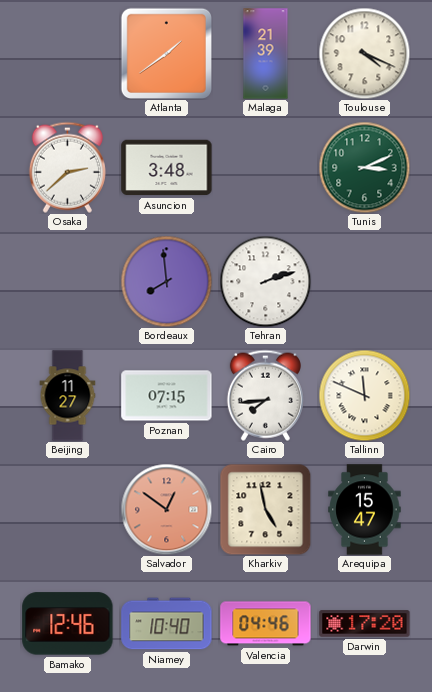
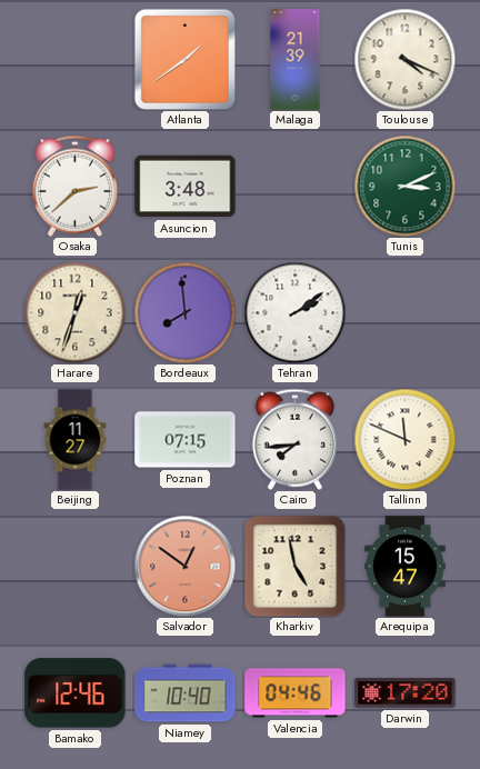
Harare: none -> 12:33
Tehran: 2:12 -> 2:09
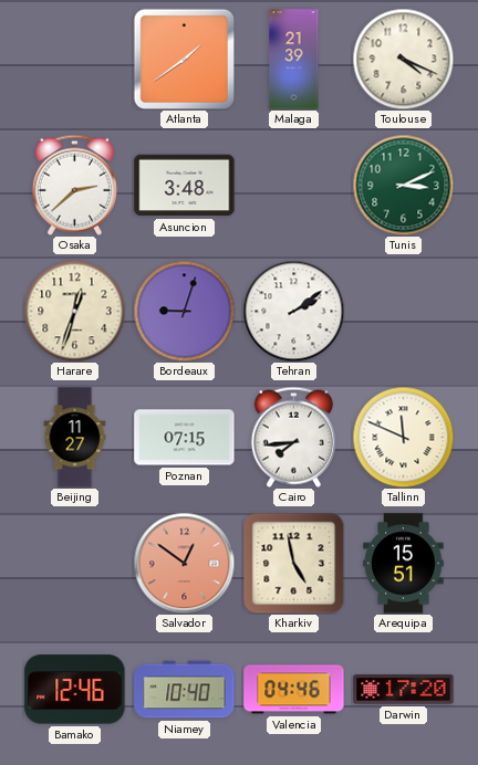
Bordeaux: 7:59 -> 9:03
Arequipa: 15:47 -> 15:51
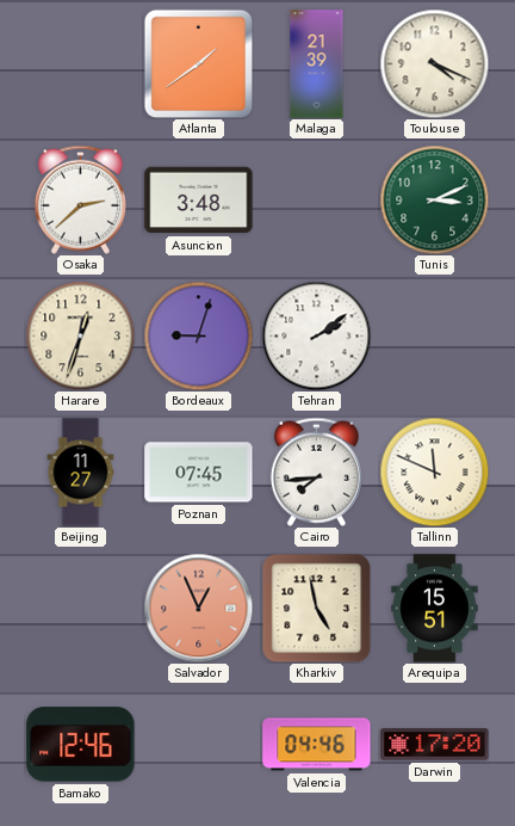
Poznan: 07:15 -> 07:45
Salvador: 12:51 -> 12:56
Niamey: 10:40 -> none
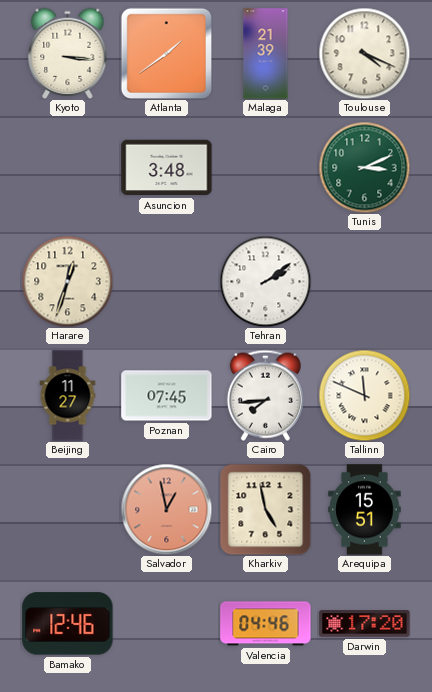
Kyoto: none -> 3:16
Osaka: 2:38 -> none
Bordeaux: 9:03 -> none
Salvador: 12:56 -> 12:58
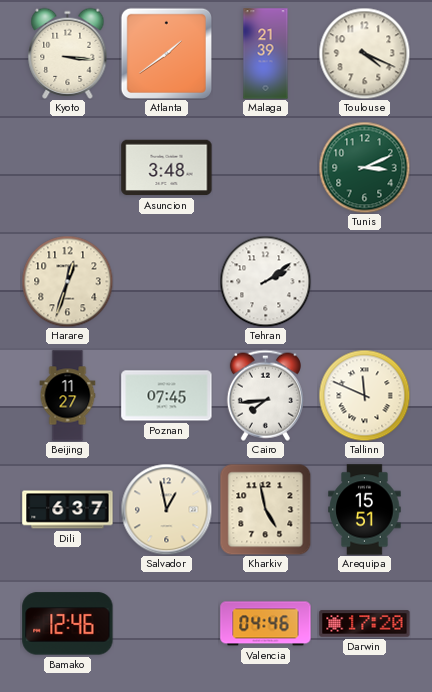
Dili: none -> 6:37
Salvador dial: salmon -> cream
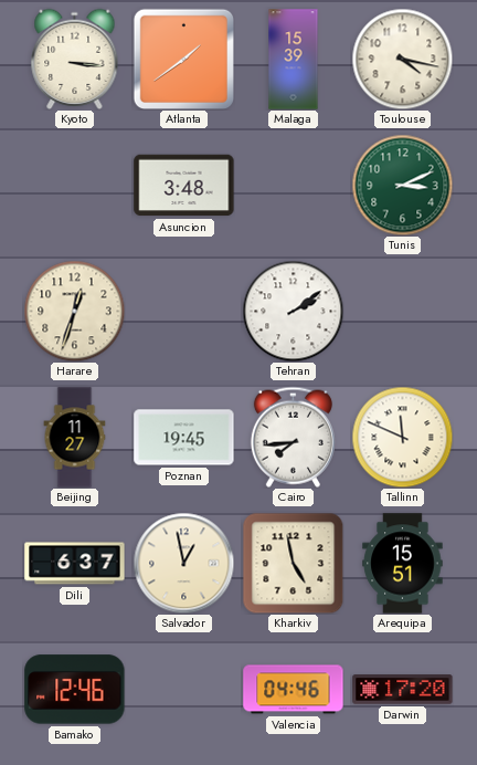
Malaga: 21:39 -> 15:39
Toulouse: 4:19 -> 4:17
Poznan: 07:45 -> 19:45
